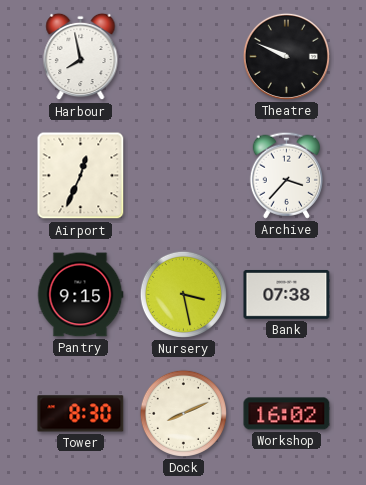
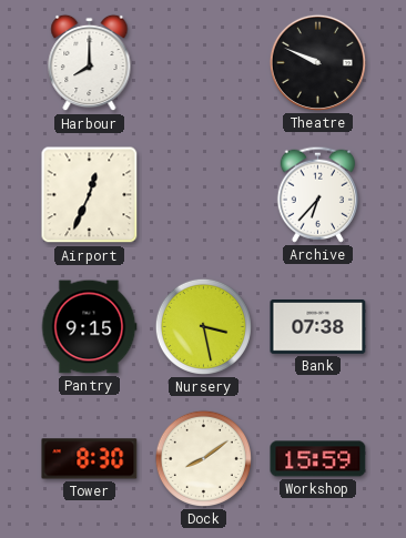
Harbour: 7:58 -> 8:00
Archive: 3:37 -> 6:37
Dock: 8:11 -> 8:09
Workshop: 16:02 -> 15:59
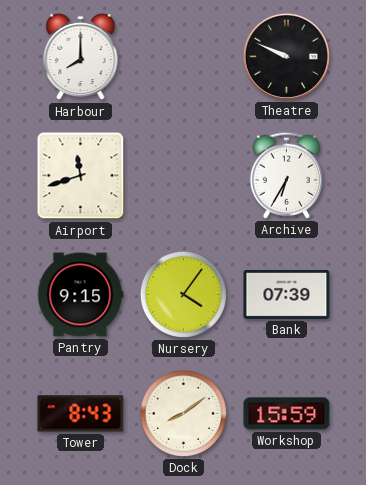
Airport: 12:34 -> 11:42
Archive: 6:37 -> 6:35
Nursery: 3:28 -> 4:06
Bank: 07:38 -> 07:39
Tower: 8:30 -> 8:43
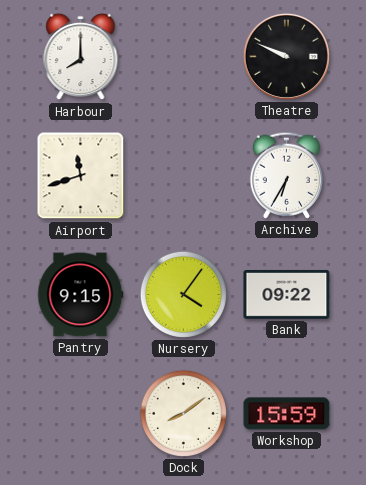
Bank: 07:39 -> 09:22
Tower: 8:43 -> none
